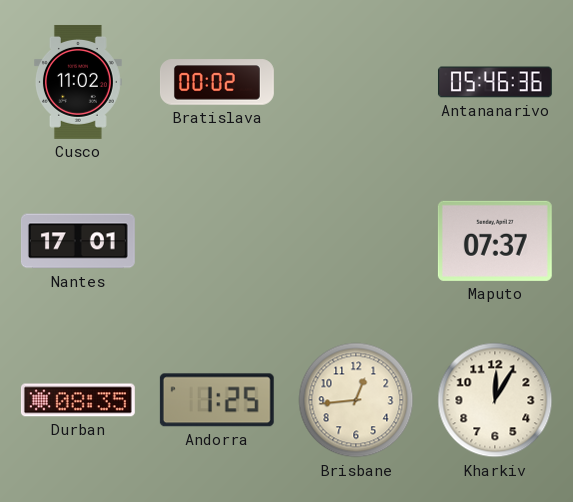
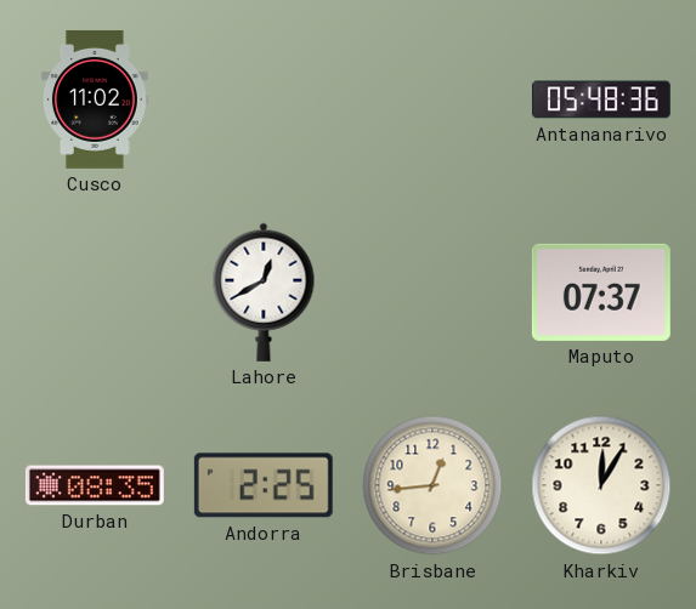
Bratislava: 00:02 -> none
Antananarivo: 05:46 -> 05:48
Nantes: 17:01 -> none
Lahore: none -> 12:40
Andorra: 1:25 -> 2:25
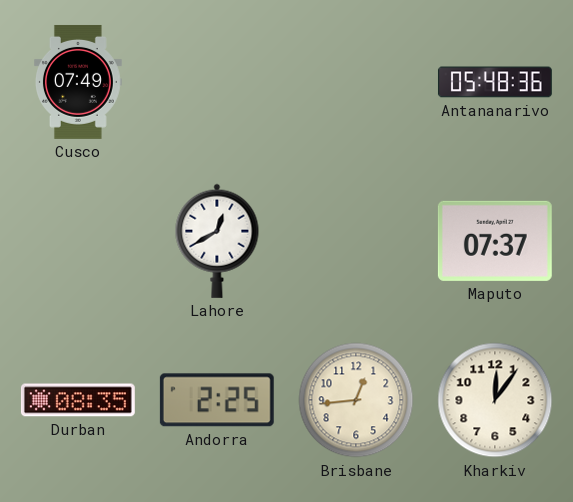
Cusco: 11:02 -> 07:49
Kharkiv: 12:05 -> 12:06
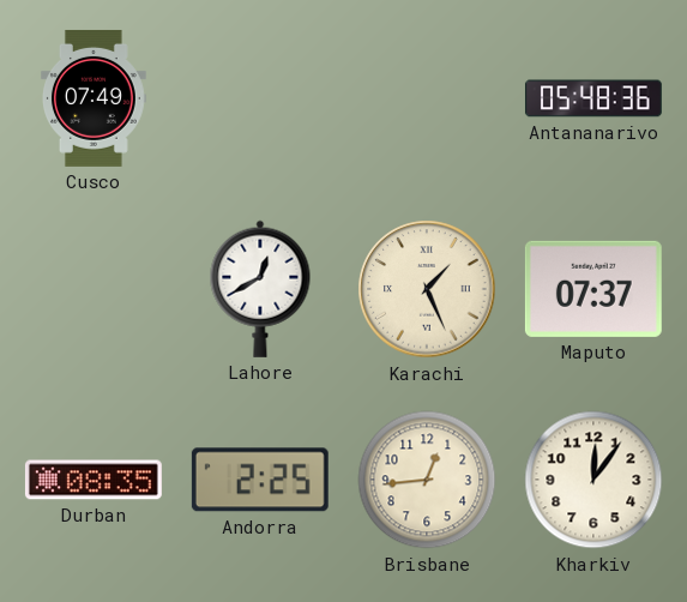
Karachi: none -> 1:26
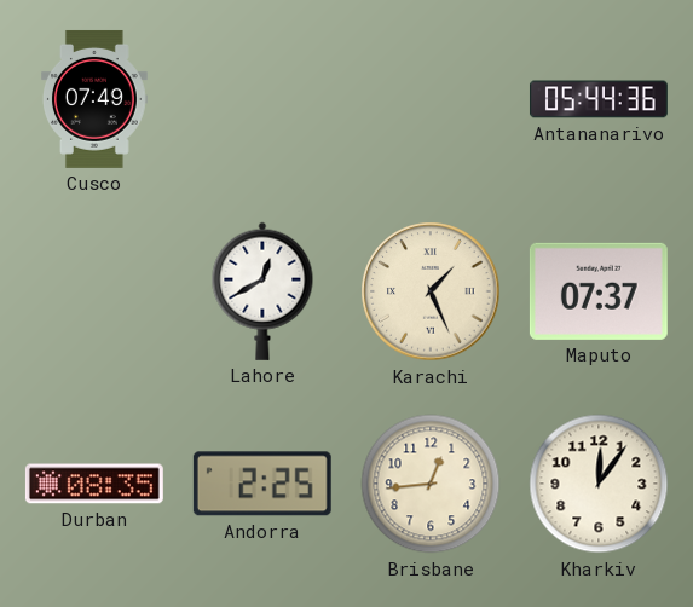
Antananarivo: 05:48 -> 05:44
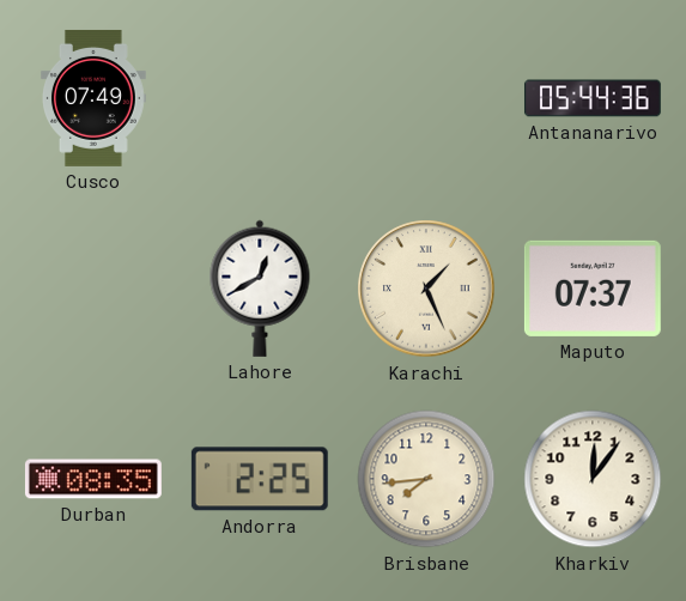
Brisbane: 12:44 -> 7:44
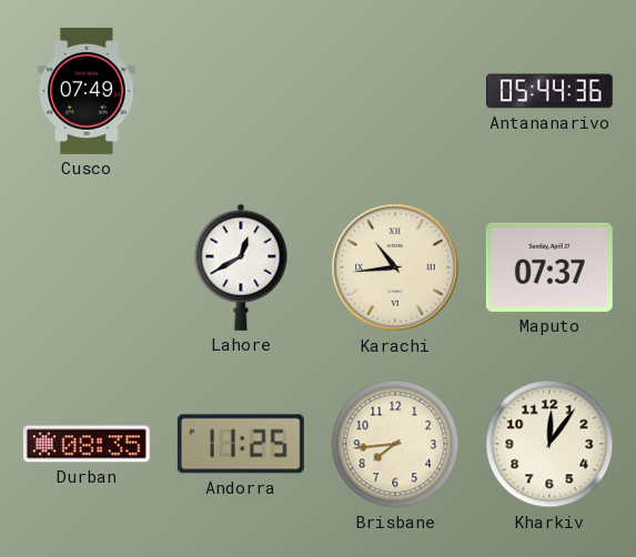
Karachi: 1:26 -> 10:44
Andorra: 2:25 -> 11:25
